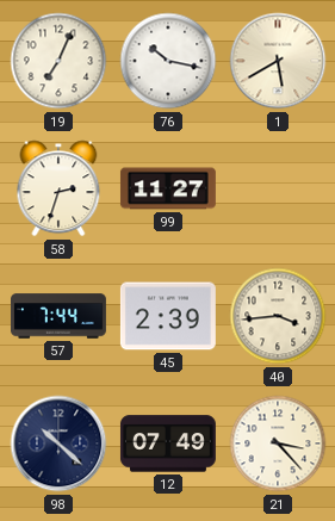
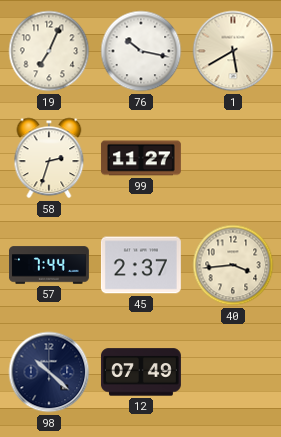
45: 2:39 -> 2:37
21: 3:23 -> none
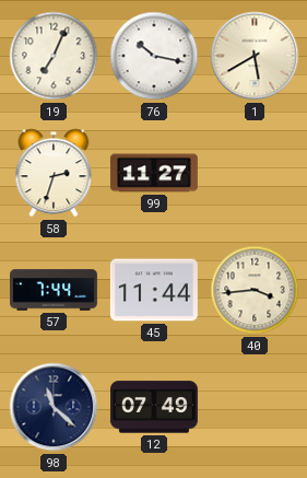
45: 2:37 -> 11:44
98: 10:22 -> 11:22
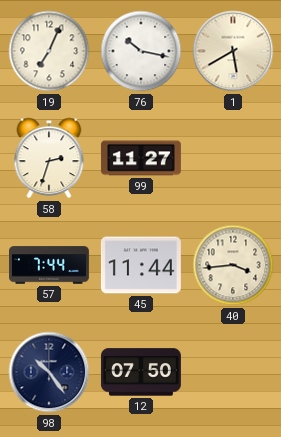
98: 11:22 -> 10:24
12: 07:49 -> 07:50
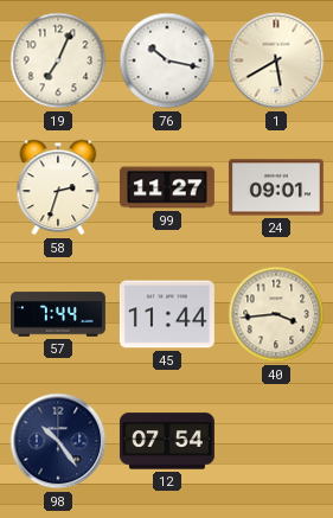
24: none -> 09:01
12: 07:50 -> 07:54
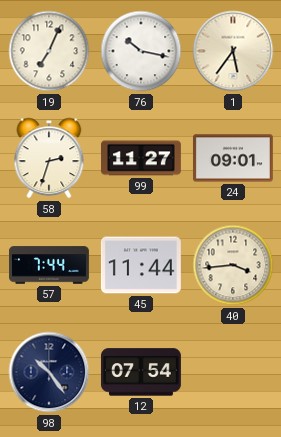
1: 5:40 -> 5:36
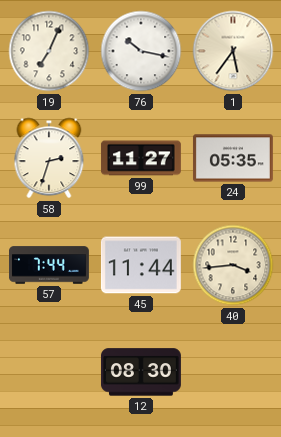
24: 09:01 -> 05:35
98: 10:24 -> none
12: 07:54 -> 08:30
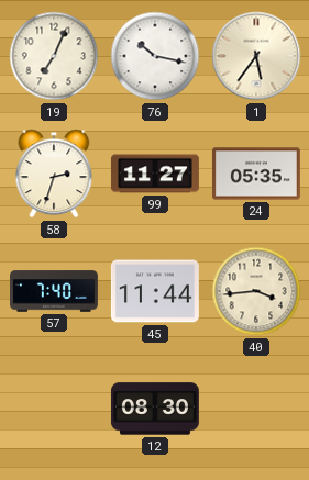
57: 7:44 -> 7:40
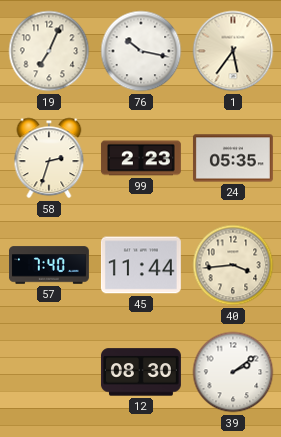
99: 11:27 -> 2:23
39: none -> 2:09
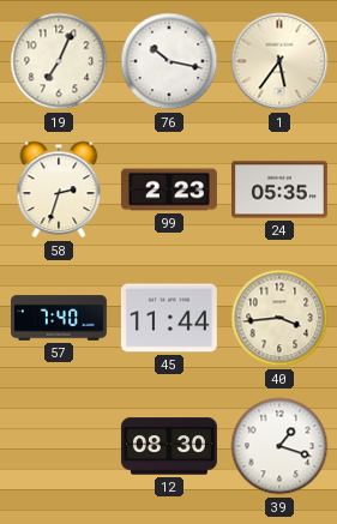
39: 2:09 -> 1:18
